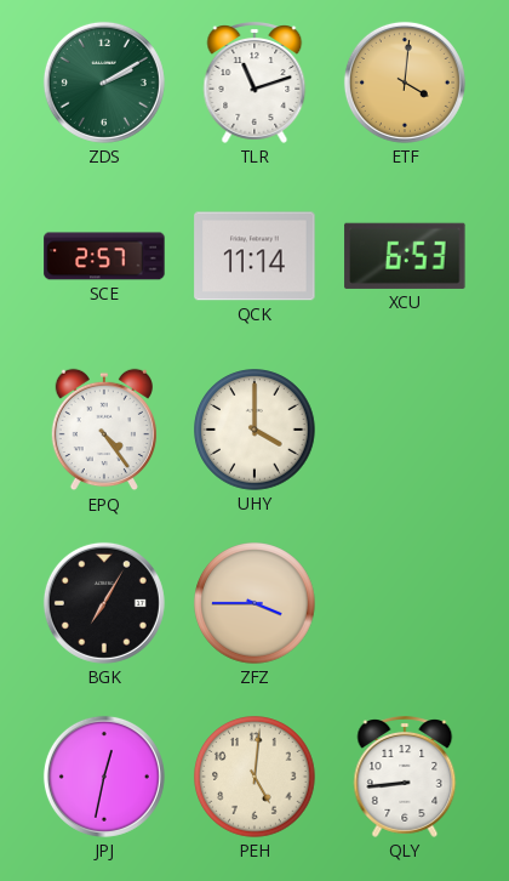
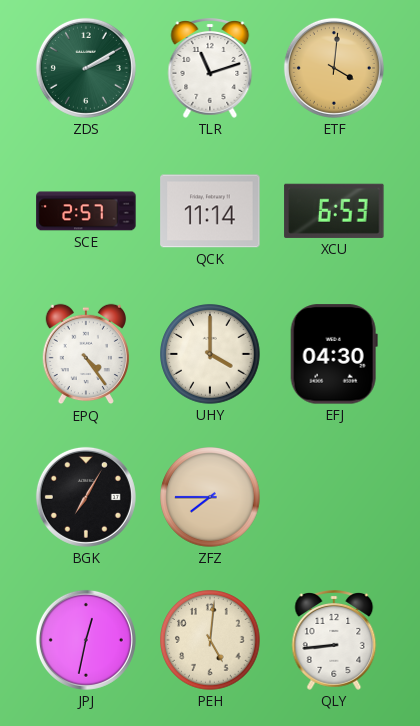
EFJ: none -> 04:30
ZFZ: 3:45 -> 7:45
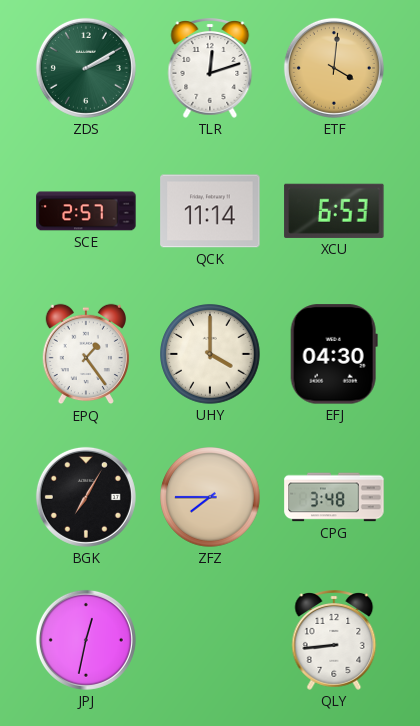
TLR: 11:12 -> 12:12
EPQ: 4:24 -> 1:24
CPG: none -> 3:48
PEH: 5:01 -> none
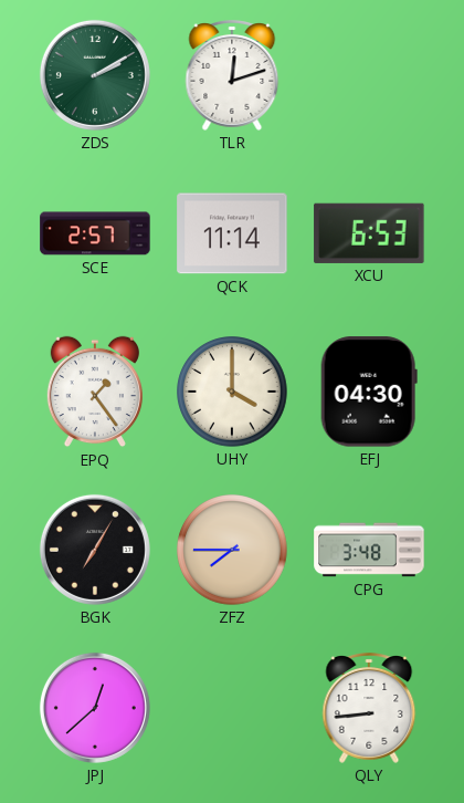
ETF: 4:01 -> none
JPJ: 12:32 -> 12:38
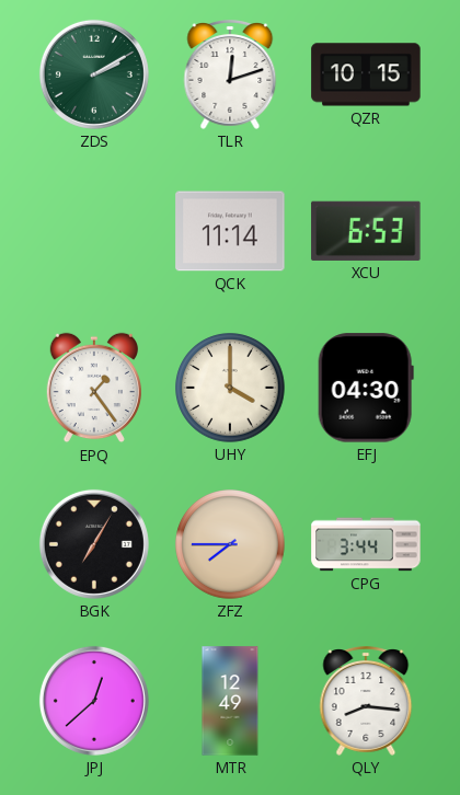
QZR: none -> 10:15
SCE: 2:57 -> none
CPG: 3:48 -> 3:44
MTR: none -> 12:49
QLY: 8:44 -> 8:16
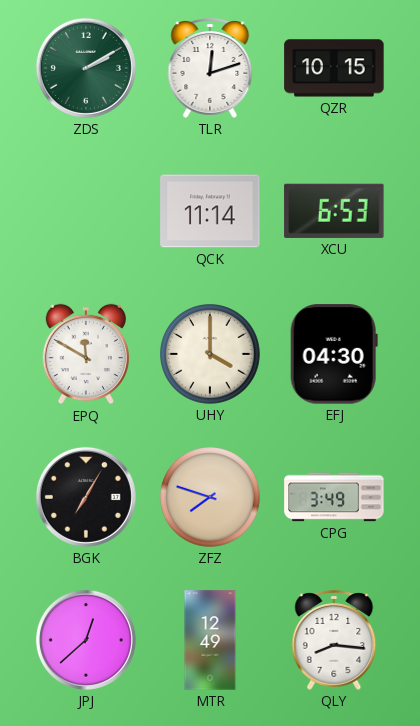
EPQ: 1:24 -> 11:50
ZFZ: 7:45 -> 7:48
CPG: 3:44 -> 3:49
